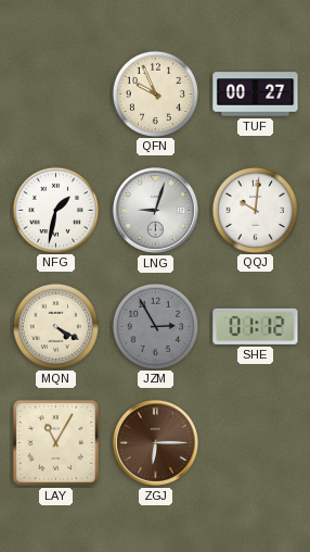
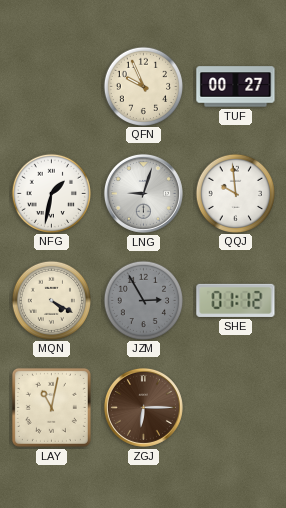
QQJ: 10:01 -> 9:59
LAY: 11:05 -> 11:02
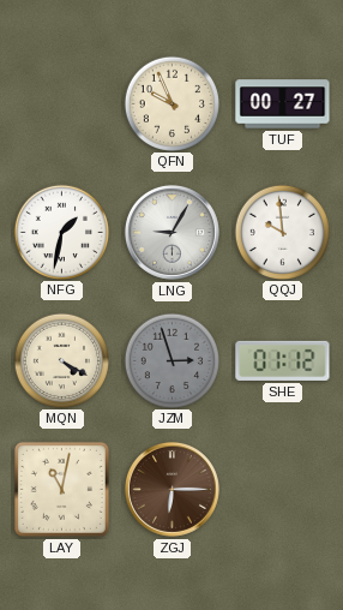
LNG: 9:03 -> 9:05
JZM: 2:55 -> 2:57
